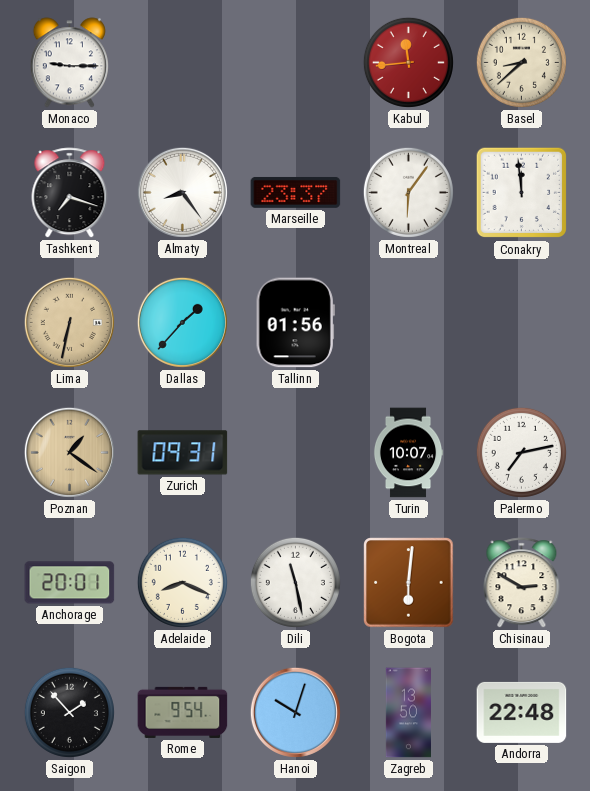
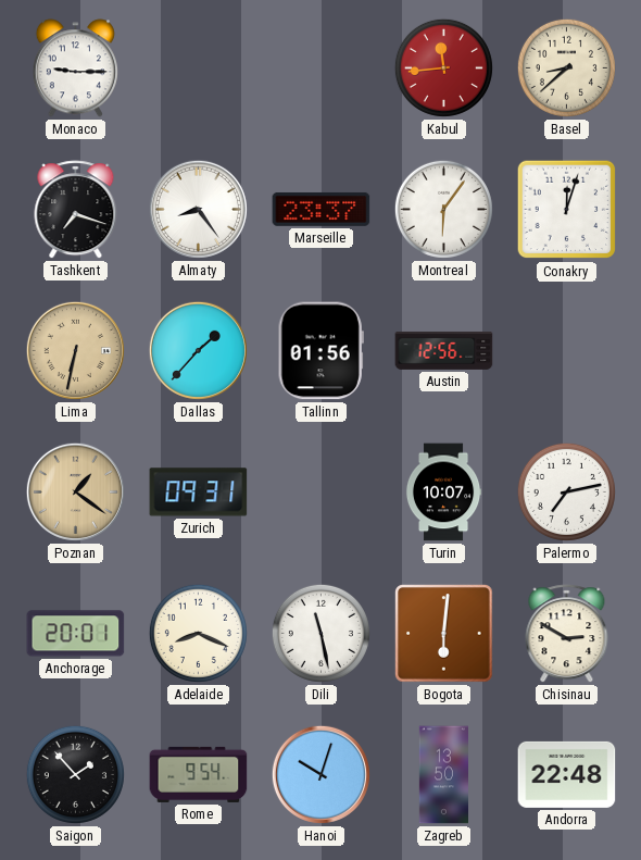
Conakry: 11:59 -> 12:03
Austin: none -> 12:56
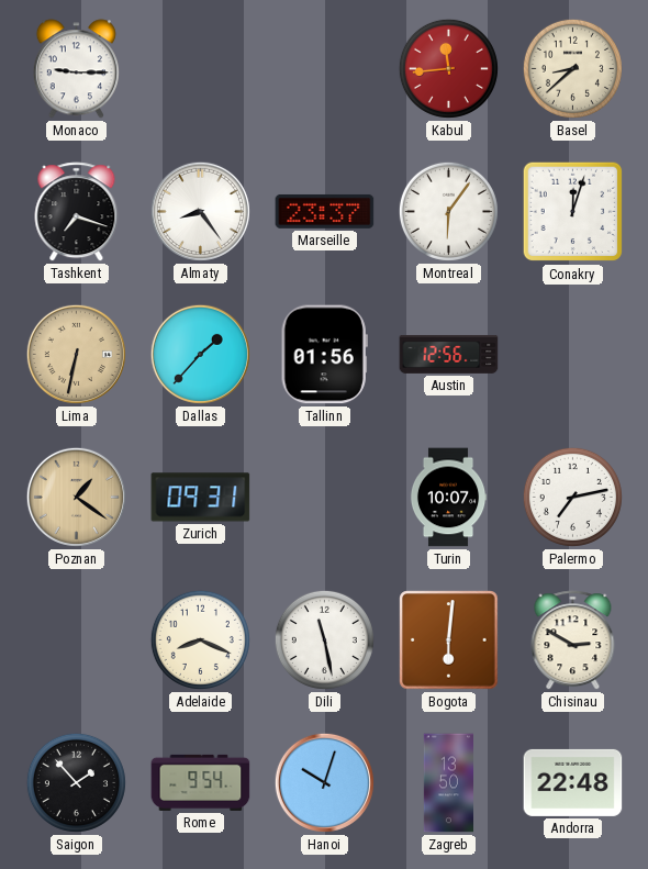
Anchorage: 20:01 -> none
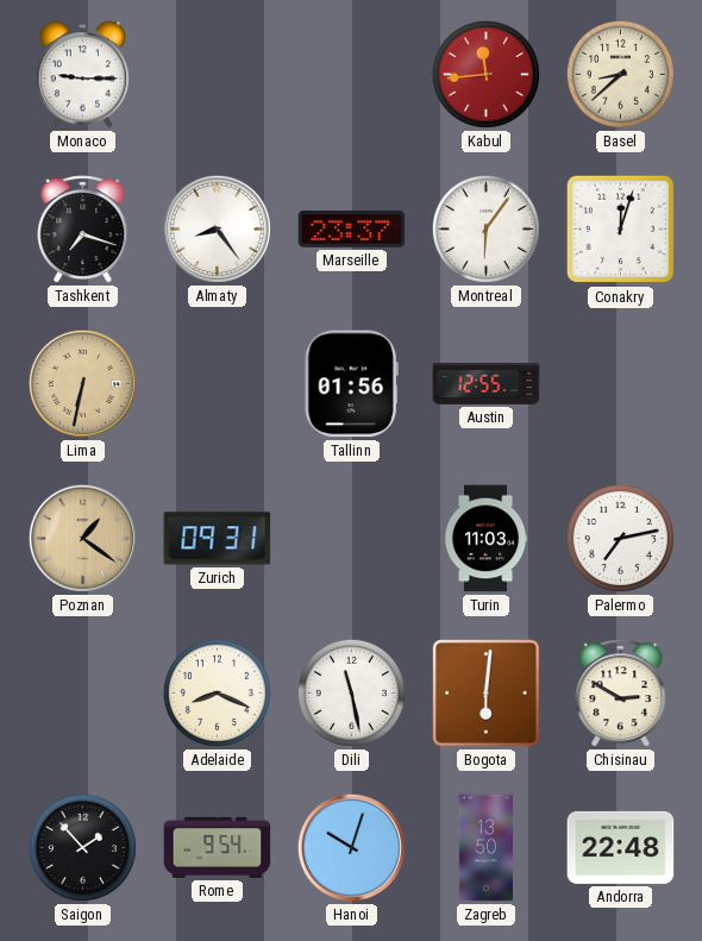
Dallas: 1:37 -> none
Austin: 12:56 -> 12:55
Turin: 10:07 -> 11:03
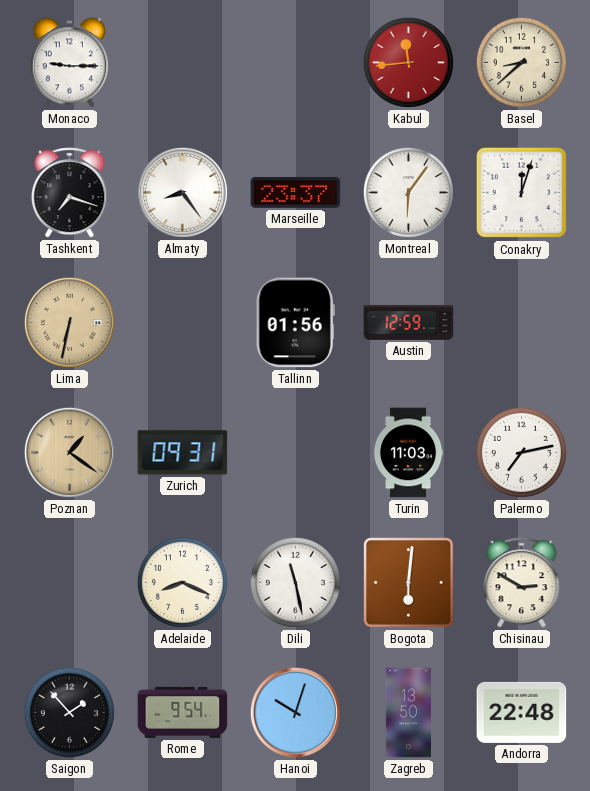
Austin: 12:55 -> 12:59
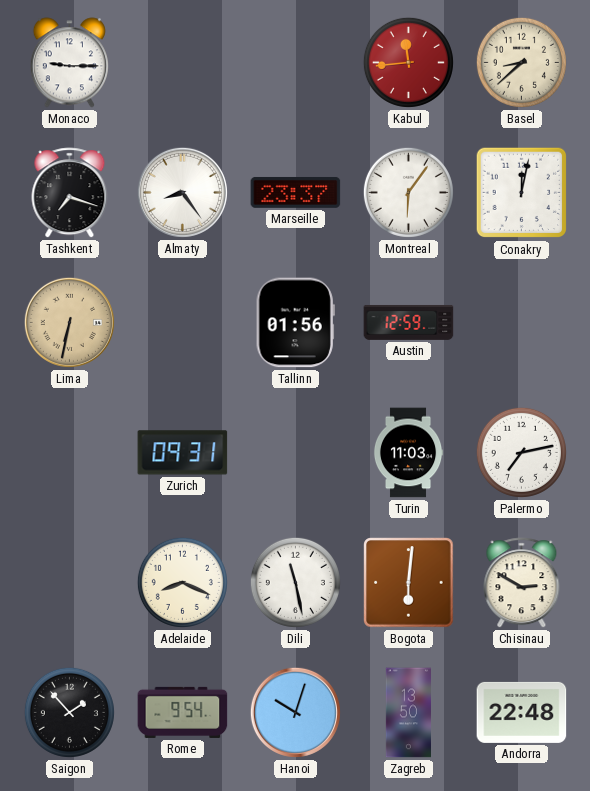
Conakry: 12:03 -> 12:02
Poznan: 1:21 -> none
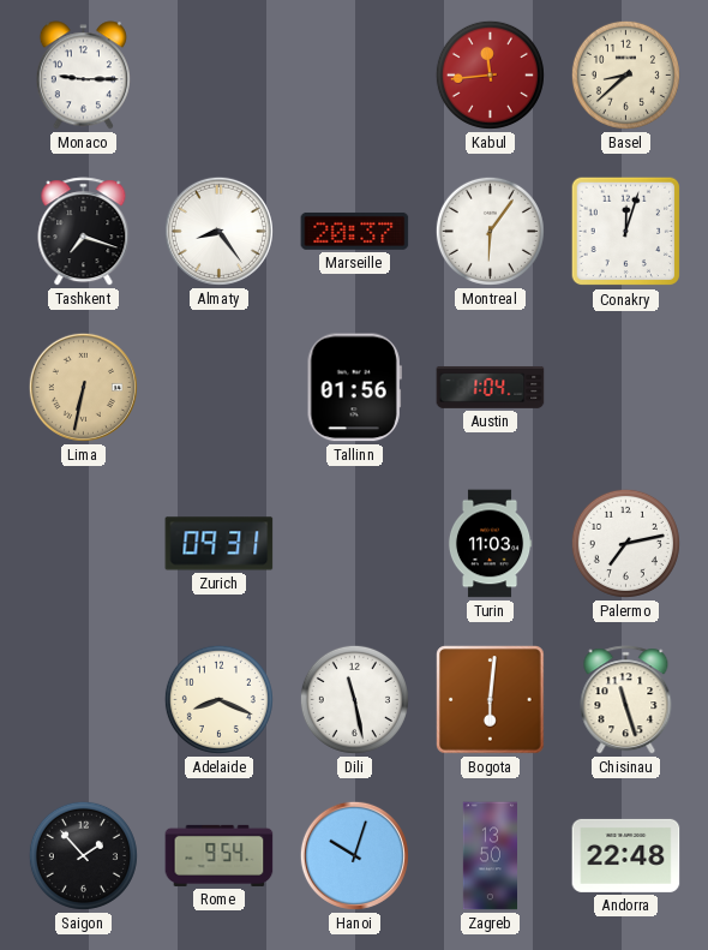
Marseille: 23:37 -> 20:37
Conakry: 12:02 -> 12:03
Austin: 12:59 -> 1:04
Chisinau: 2:50 -> 11:27
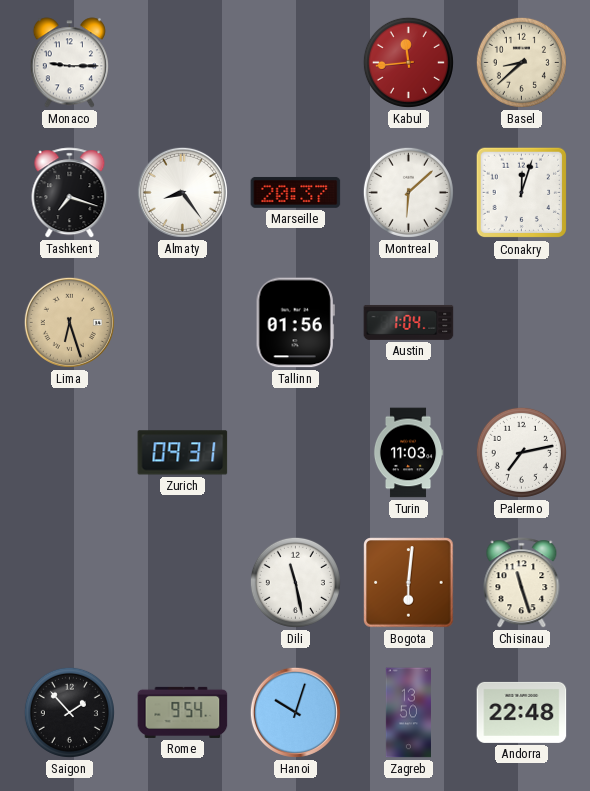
Montreal: 6:06 -> 6:08
Lima: 6:32 -> 6:27
Adelaide: 8:19 -> none
